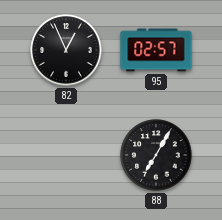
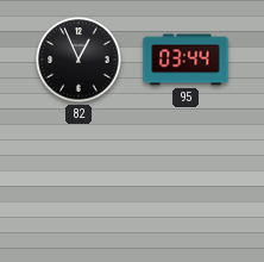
95: 02:57 -> 03:44
88: 7:05 -> none
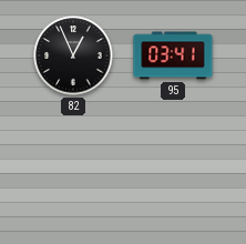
95: 03:44 -> 03:41
